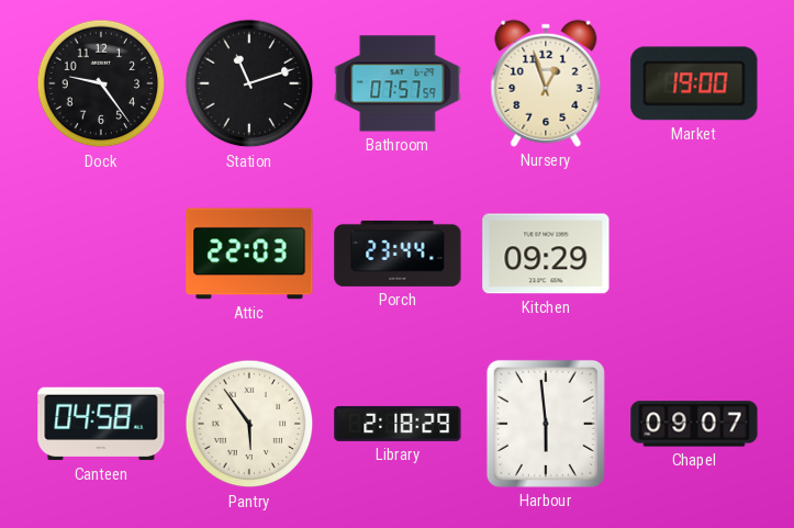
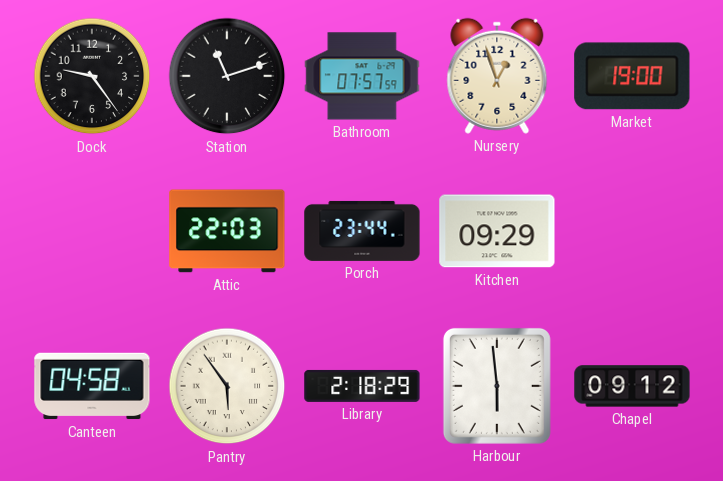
Chapel: 09:07 -> 09:12
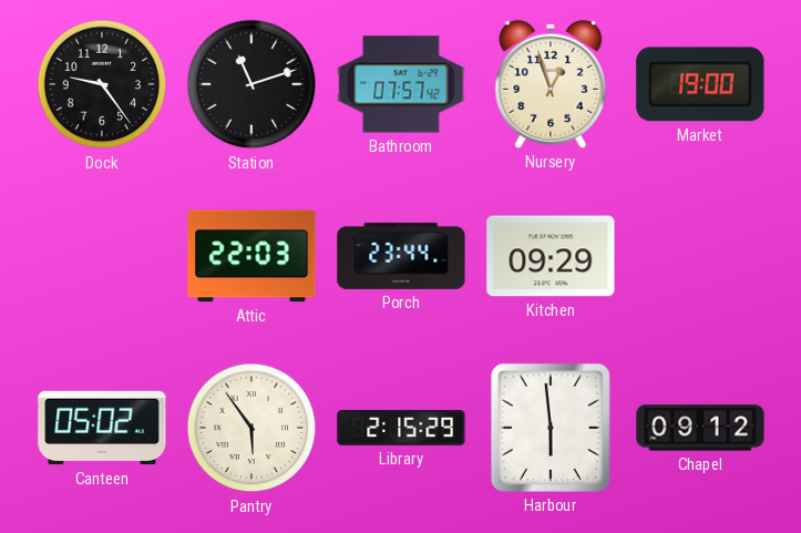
Bathroom: 07:57:59 -> 07:57:42
Canteen: 04:58 -> 05:02
Library: 2:18 -> 2:15
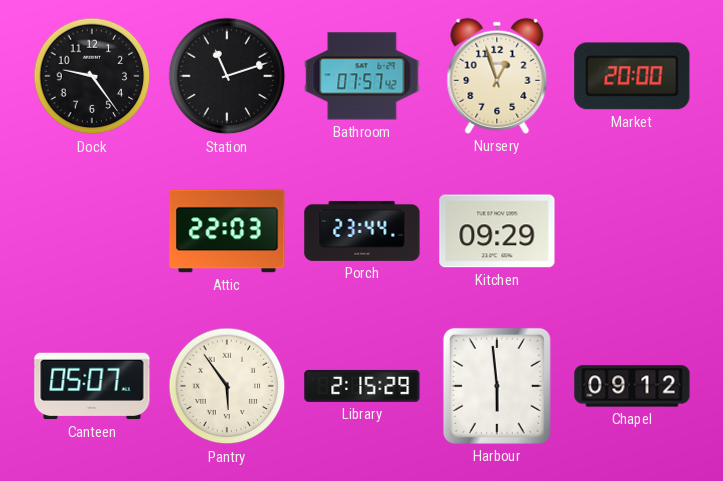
Market: 19:00 -> 20:00
Canteen: 05:02 -> 05:07
